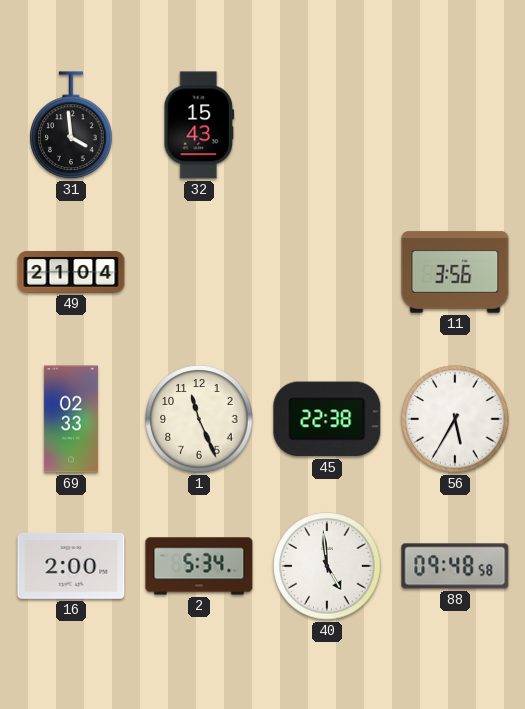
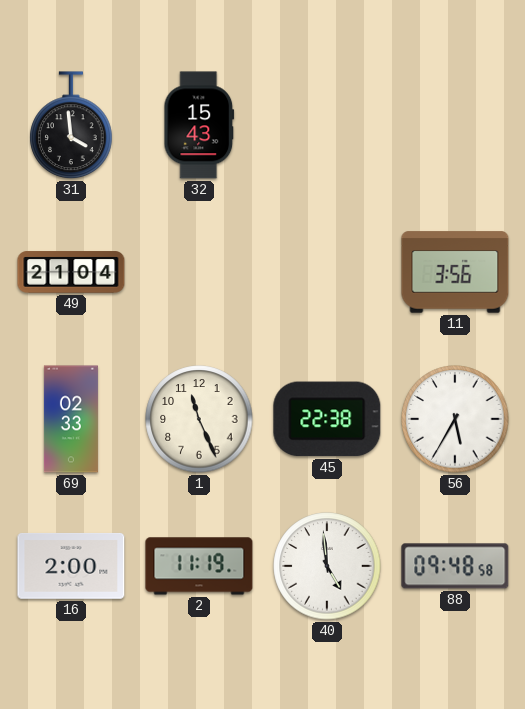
2: 5:34 -> 11:19
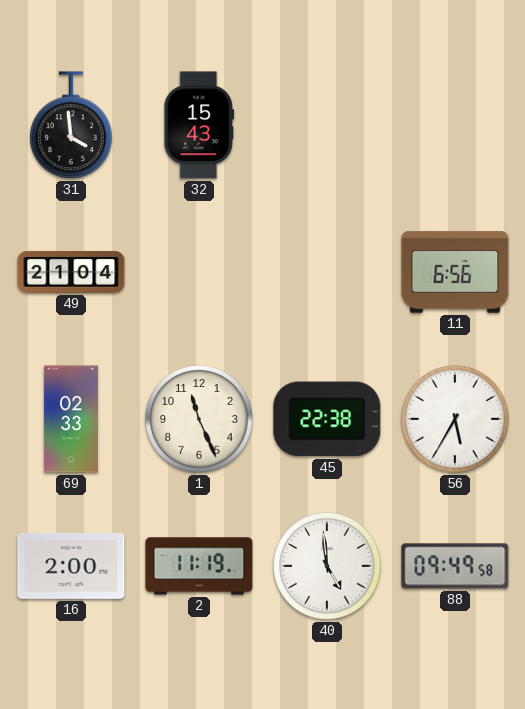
11: 3:56 -> 6:56
88: 09:48 -> 09:49
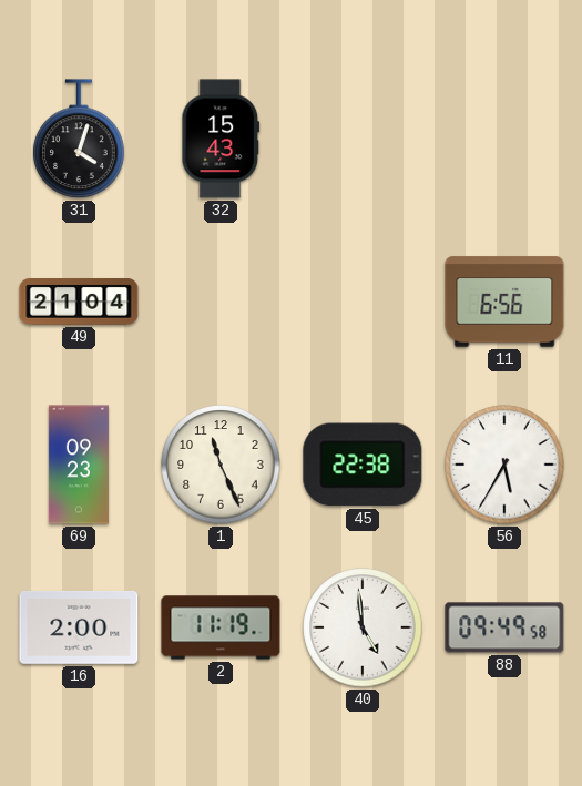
31: 3:59 -> 4:03
69: 02:33 -> 09:23
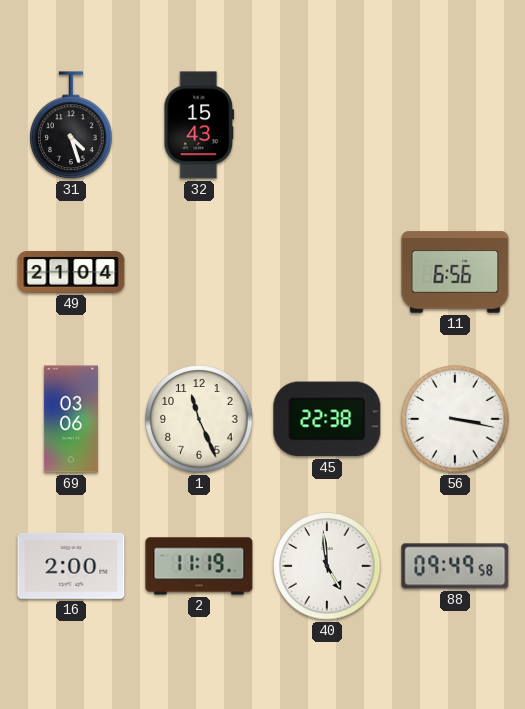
31: 4:03 -> 4:27
69: 09:23 -> 03:06
56: 5:35 -> 3:17
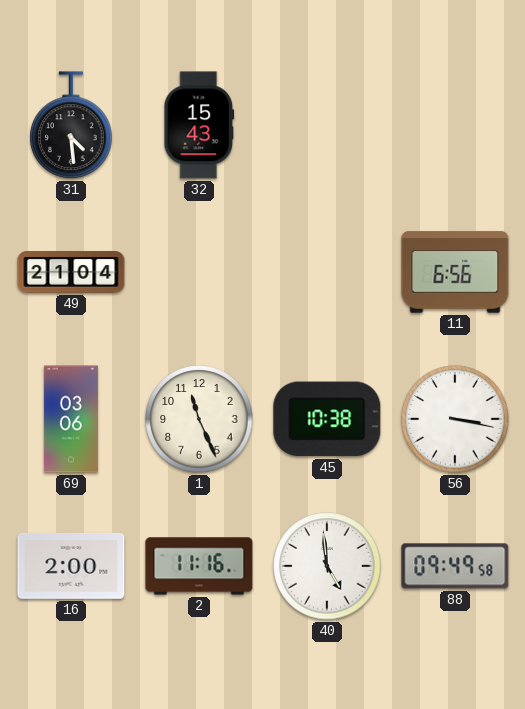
31: 4:27 -> 4:29
45: 22:38 -> 10:38
2: 11:19 -> 11:16
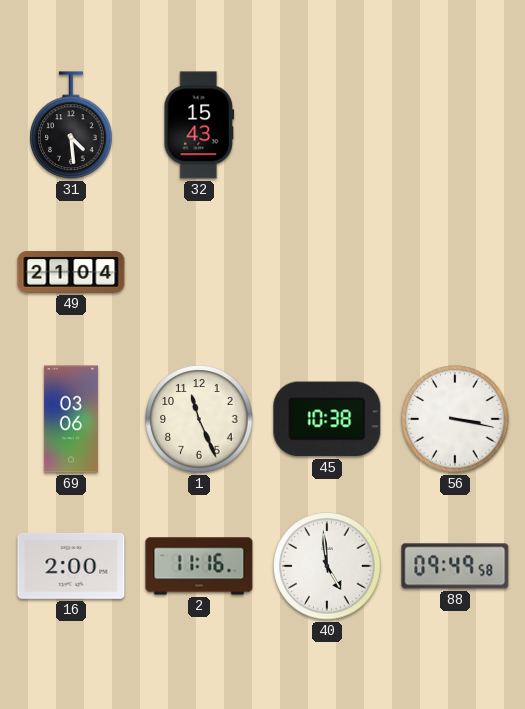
11: 6:56 -> none
